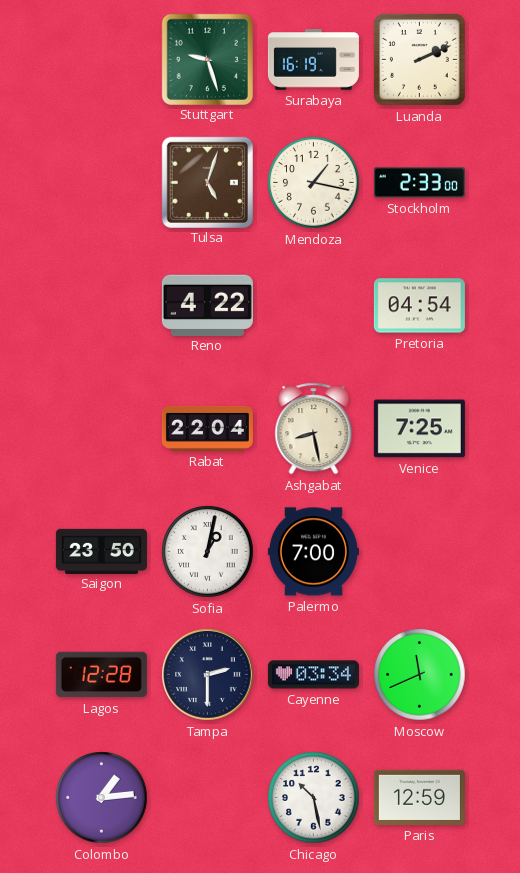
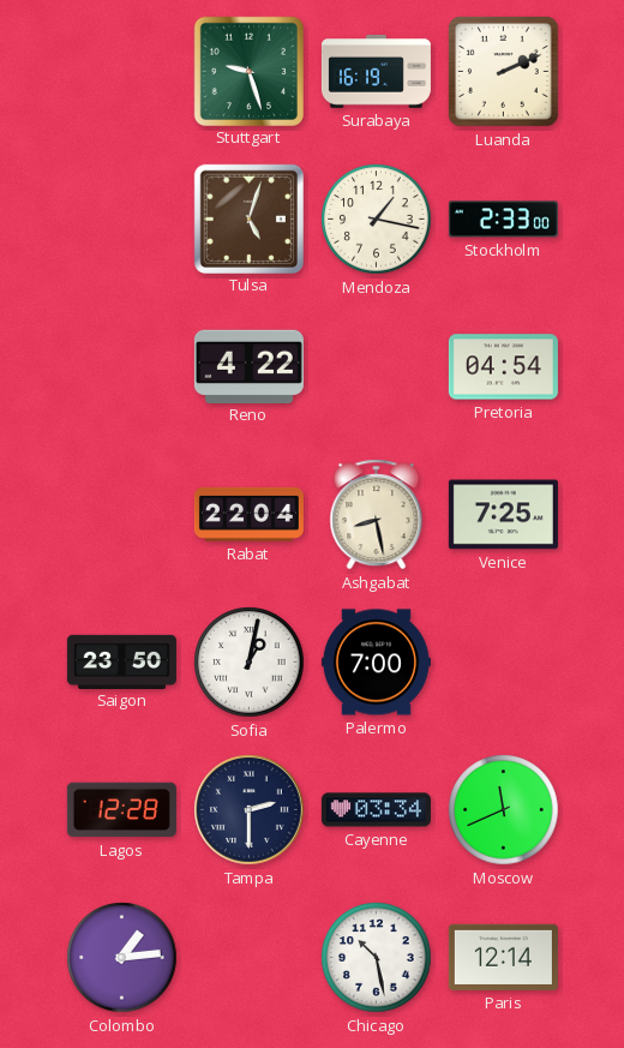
Paris: 12:59 -> 12:14
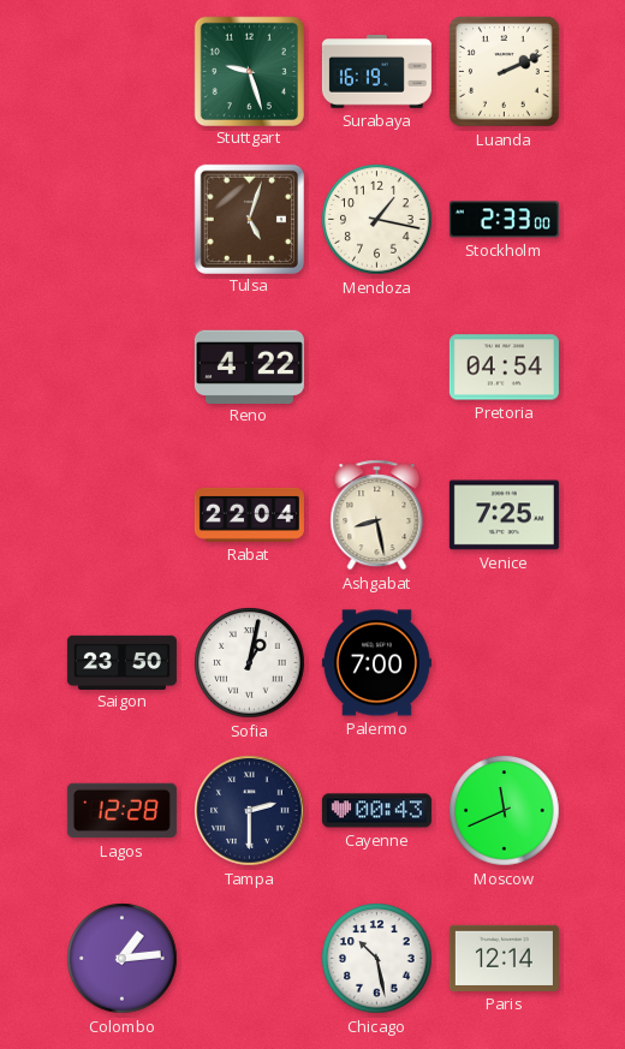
Cayenne: 03:34 -> 00:43
